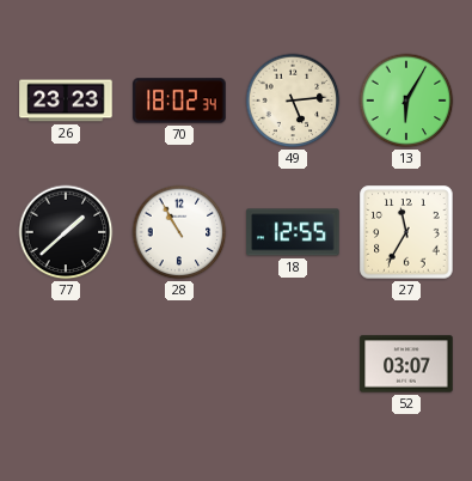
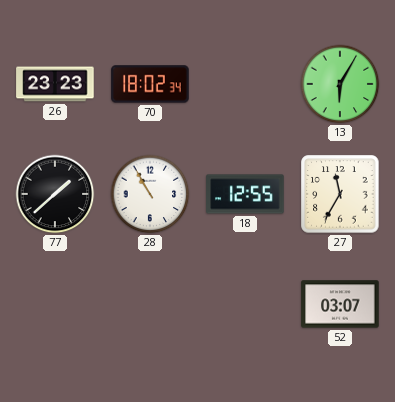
49: 5:14 -> none
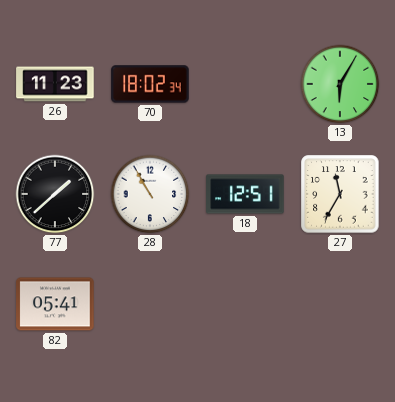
26: 23:23 -> 11:23
18: 12:55 -> 12:51
82: none -> 05:41
52: 03:07 -> none
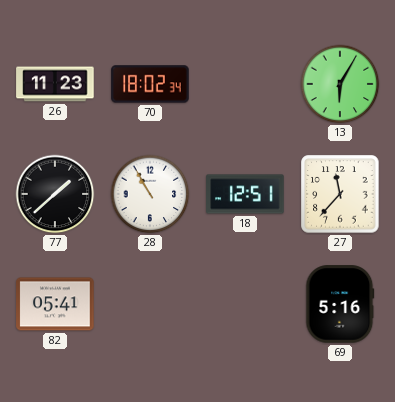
27: 11:35 -> 11:37
69: none -> 5:16
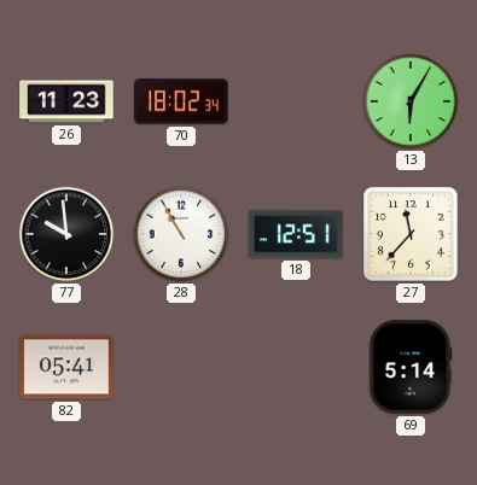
77: 1:38 -> 9:59
69: 5:16 -> 5:14
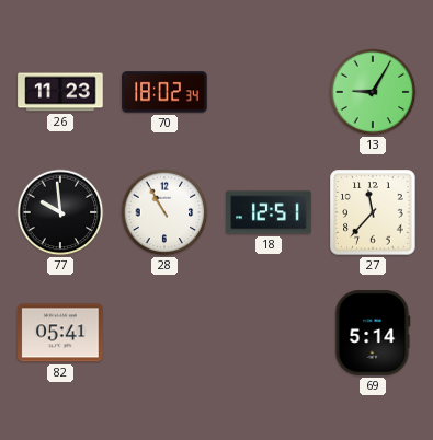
13: 6:05 -> 9:05
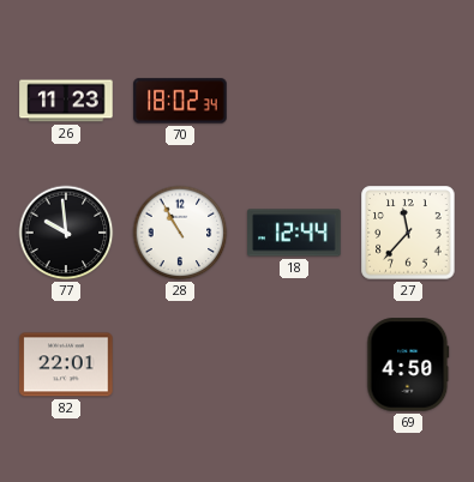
13: 9:05 -> none
18: 12:51 -> 12:44
82: 05:41 -> 22:01
69: 5:14 -> 4:50
